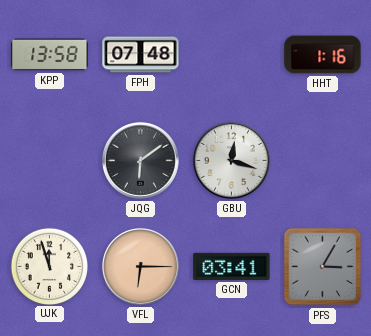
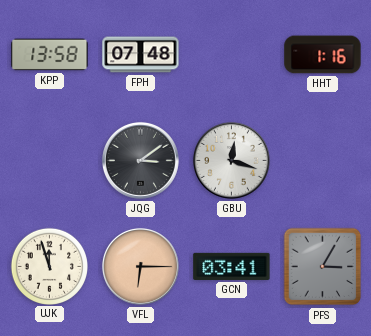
JQG: 6:09 -> 3:09
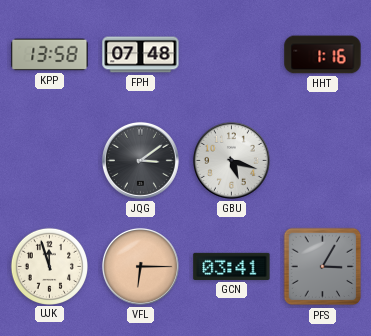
GBU: 12:18 -> 5:18
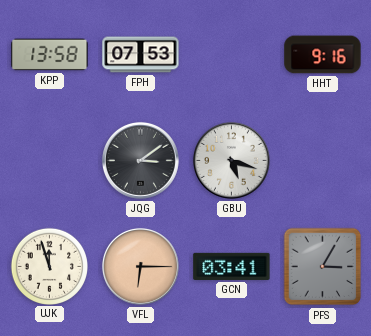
FPH: 07:48 -> 07:53
HHT: 1:16 -> 9:16
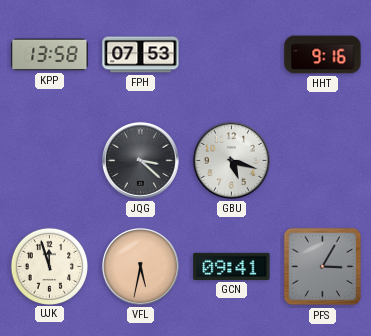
JQG: 3:09 -> 3:22
VFL: 6:15 -> 5:32
GCN: 03:41 -> 09:41
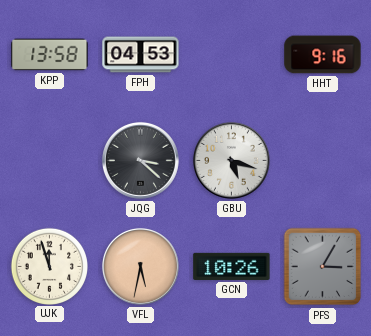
FPH: 07:53 -> 04:53
GCN: 09:41 -> 10:26
